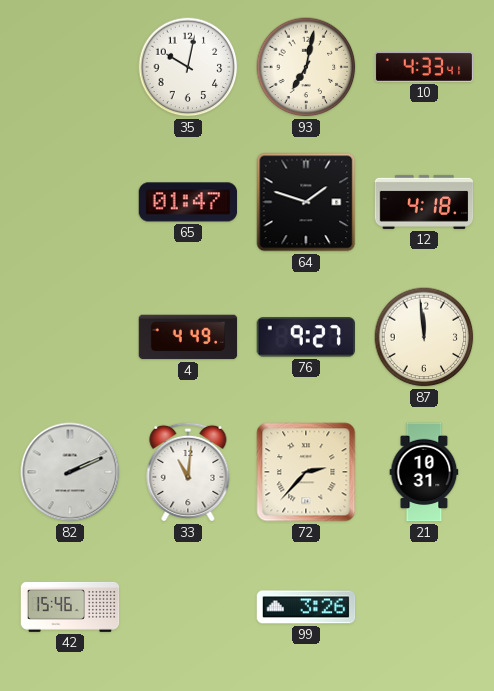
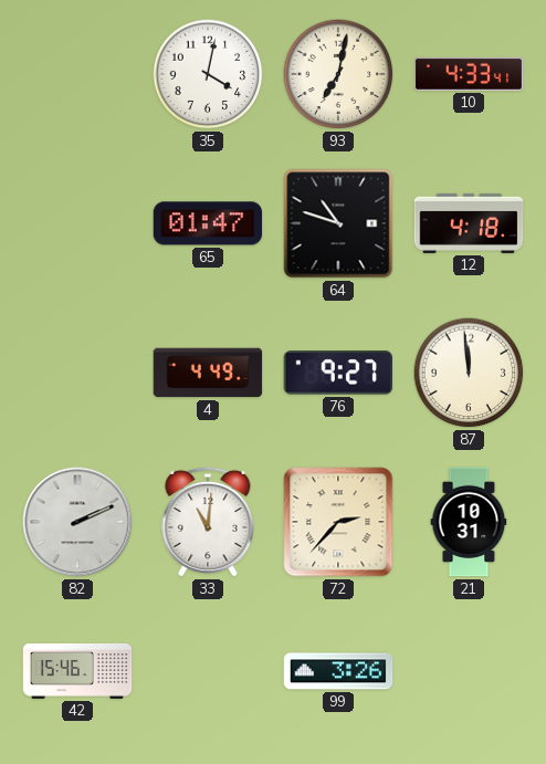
35: 10:02 -> 4:02
64: 1:48 -> 10:48
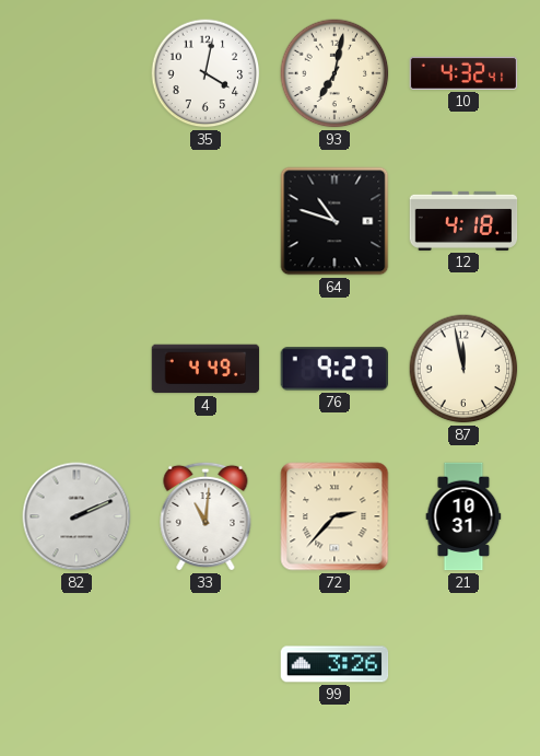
10: 4:33 -> 4:32
65: 01:47 -> none
87: 11:59 -> 11:58
42: 15:46 -> none
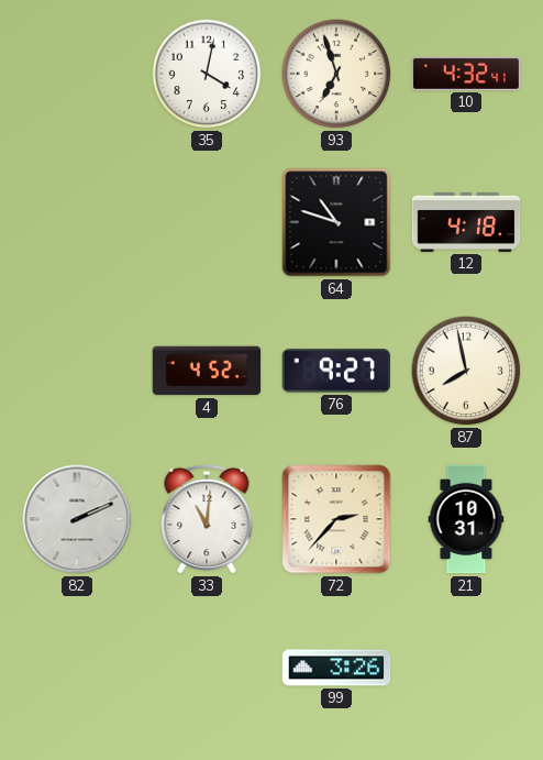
93: 7:02 -> 6:57
4: 4:49 -> 4:52
87: 11:58 -> 7:58
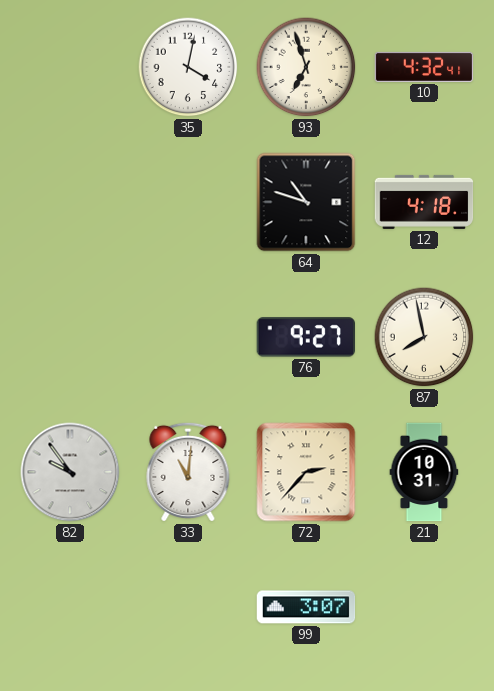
4: 4:52 -> none
82: 2:11 -> 9:54
99: 3:26 -> 3:07
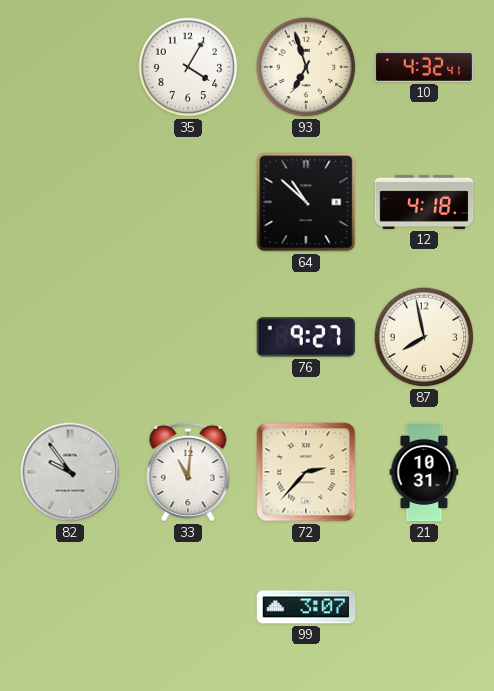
35: 4:02 -> 4:05
64: 10:48 -> 10:52
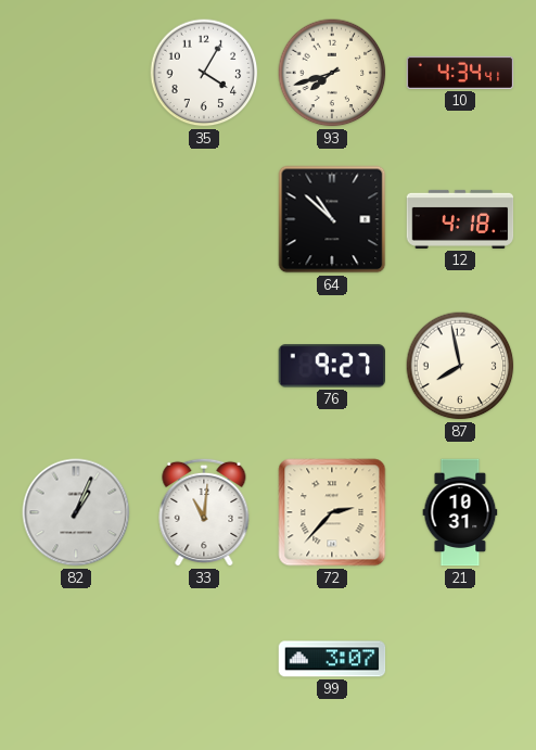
93: 6:57 -> 7:42
10: 4:32 -> 4:34
82: 9:54 -> 1:04
